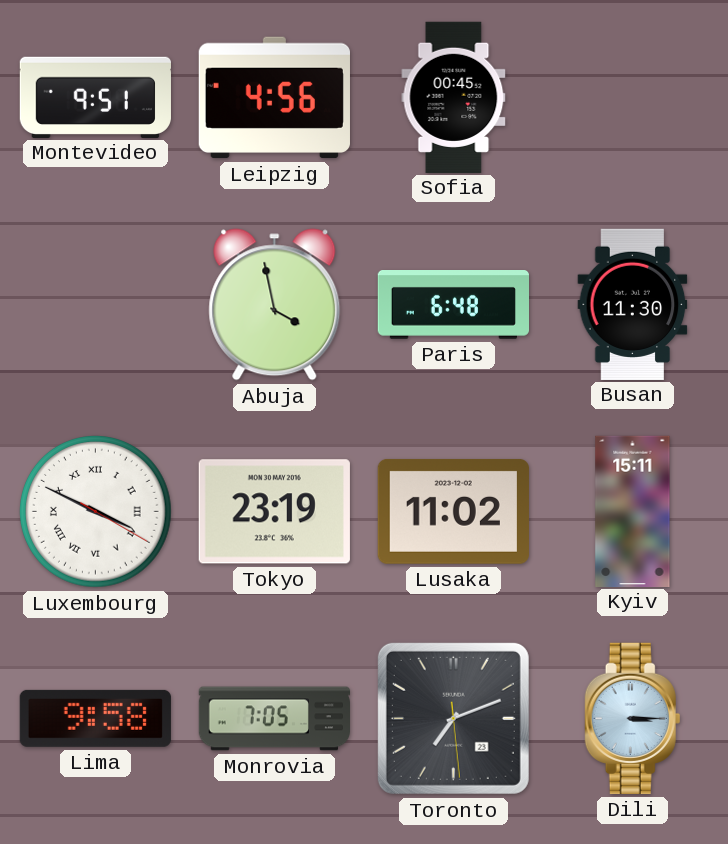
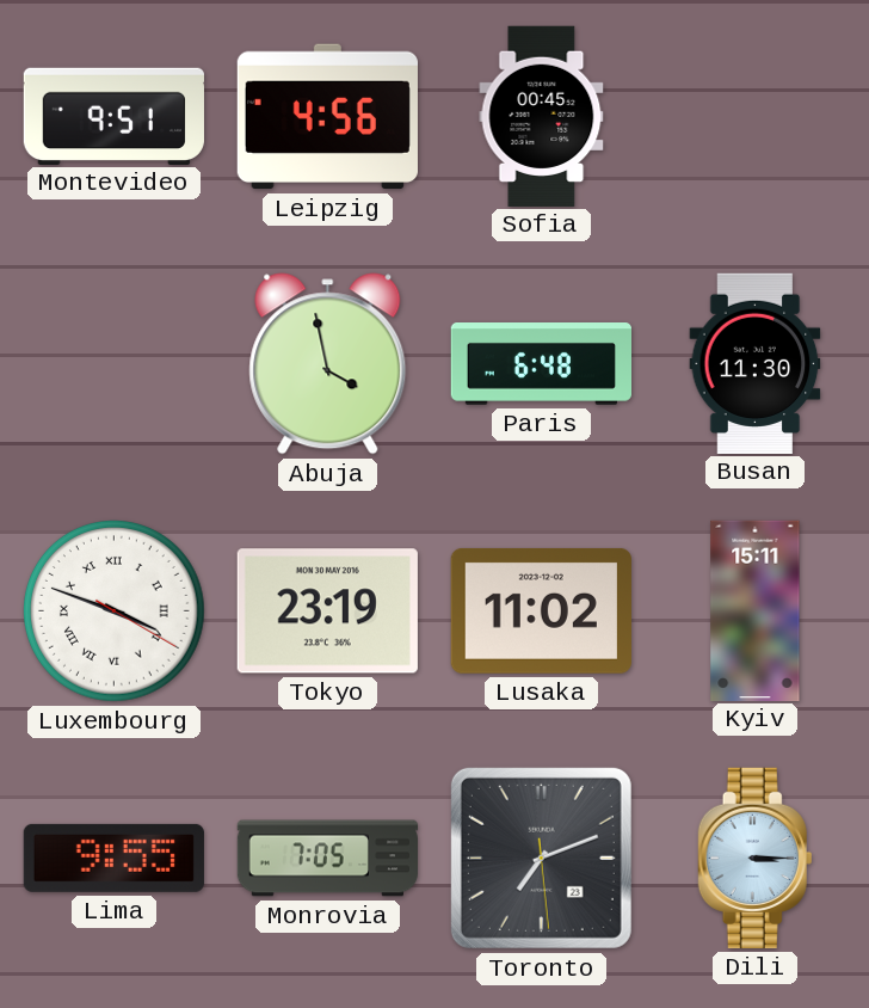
Luxembourg: 3:49 -> 3:48
Lima: 9:58 -> 9:55
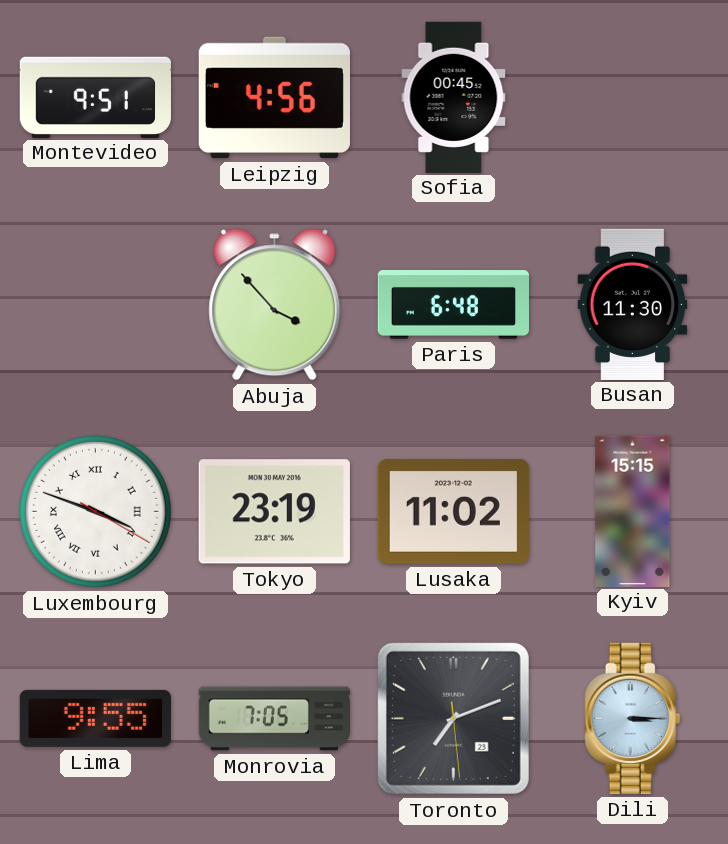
Abuja: 3:58 -> 3:53
Kyiv: 15:11 -> 15:15
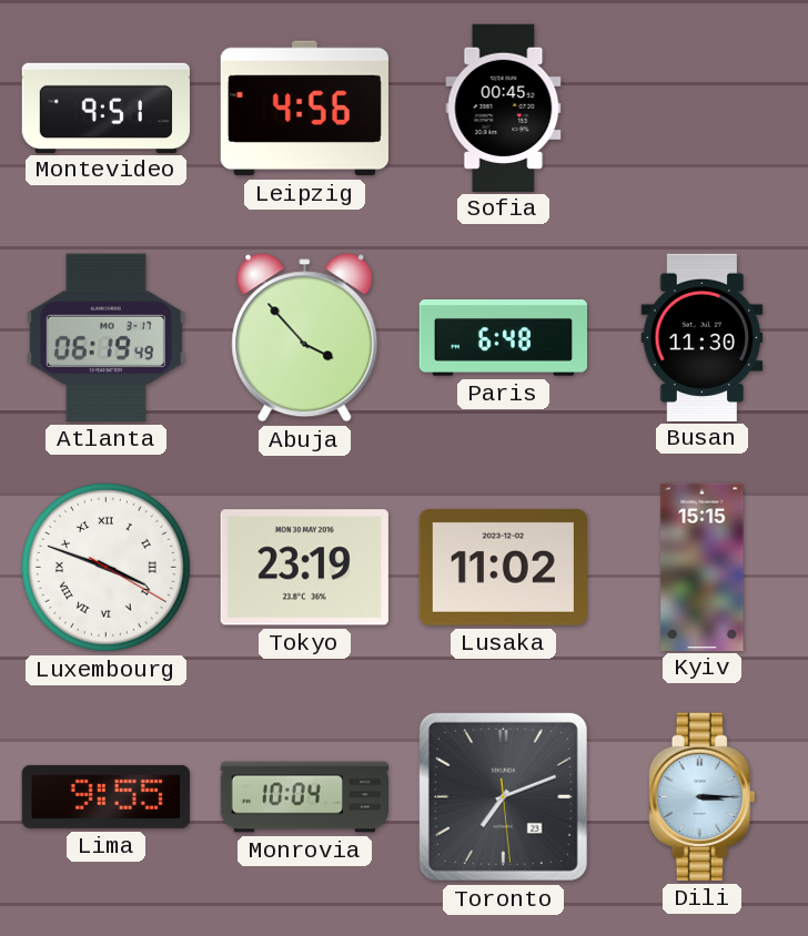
Atlanta: none -> 06:19
Monrovia: 7:05 -> 10:04
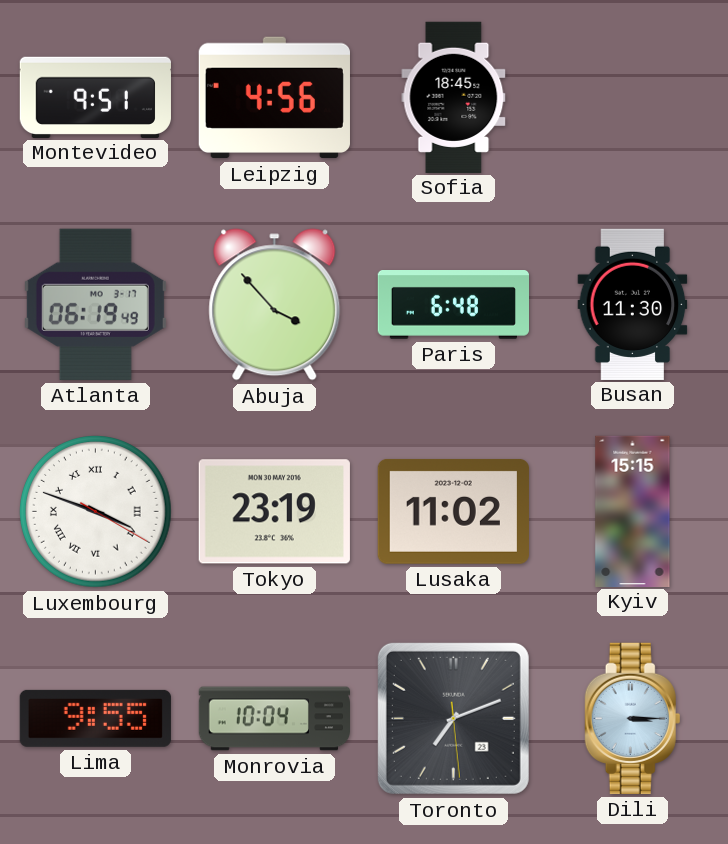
Sofia: 00:45 -> 18:45
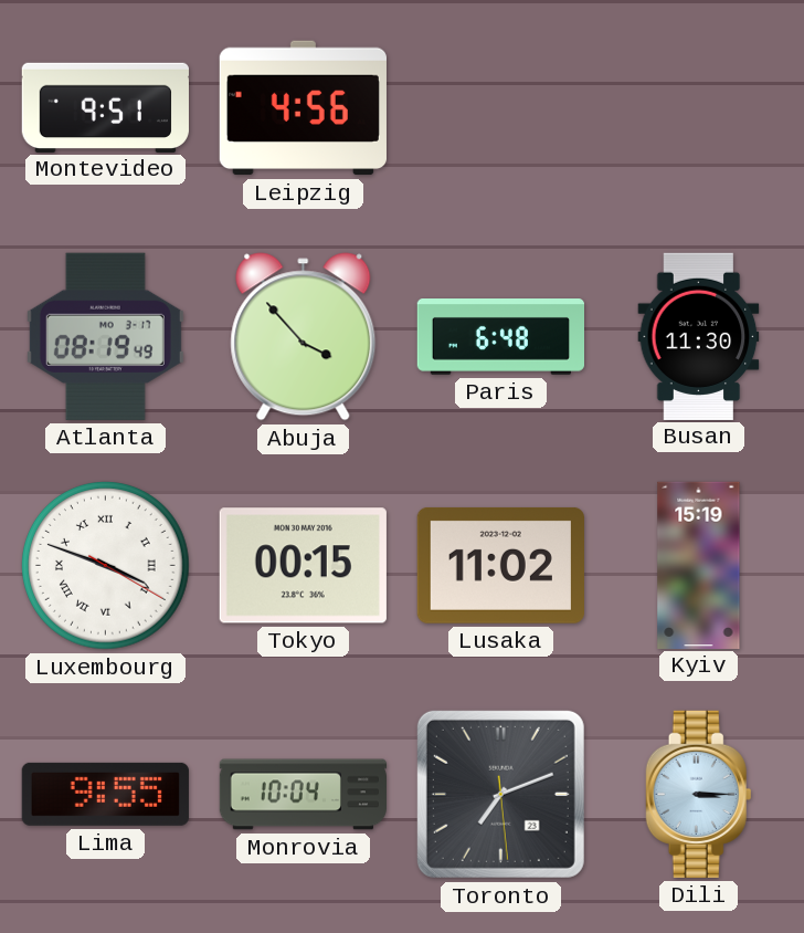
Sofia: 18:45 -> none
Atlanta: 06:19 -> 08:19
Tokyo: 23:19 -> 00:15
Kyiv: 15:15 -> 15:19
